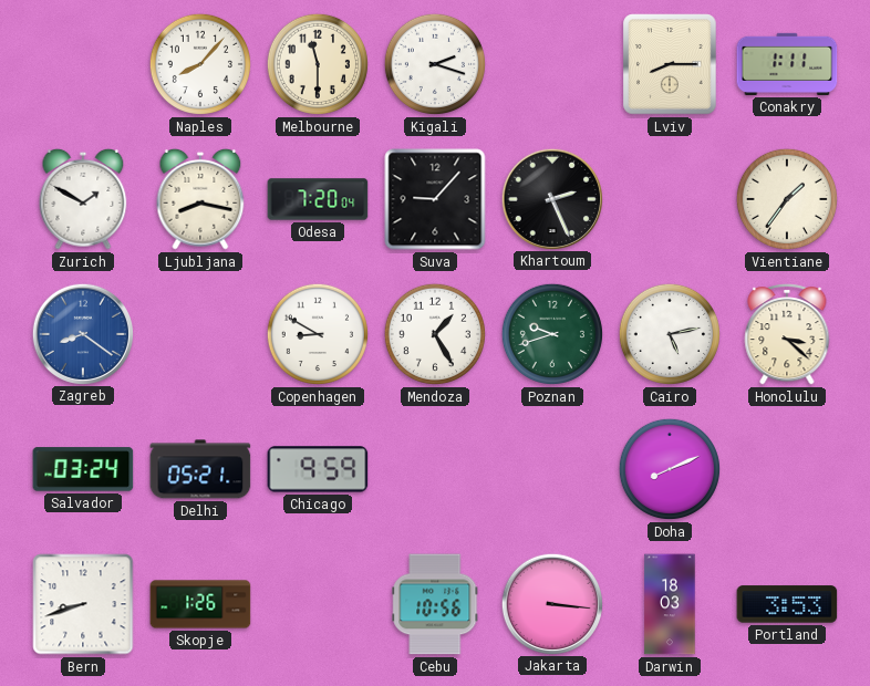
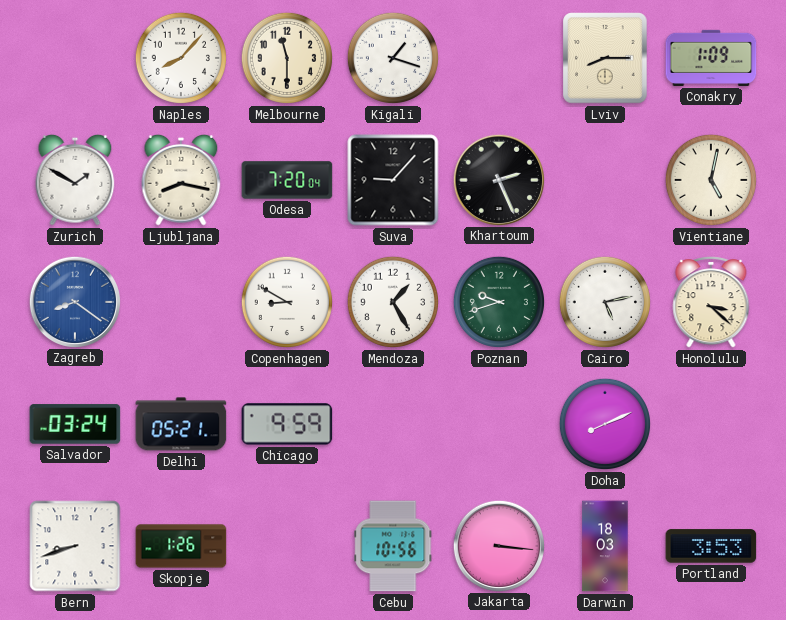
Kigali: 2:18 -> 1:18
Conakry: 1:11 -> 1:09
Vientiane: 1:36 -> 5:02
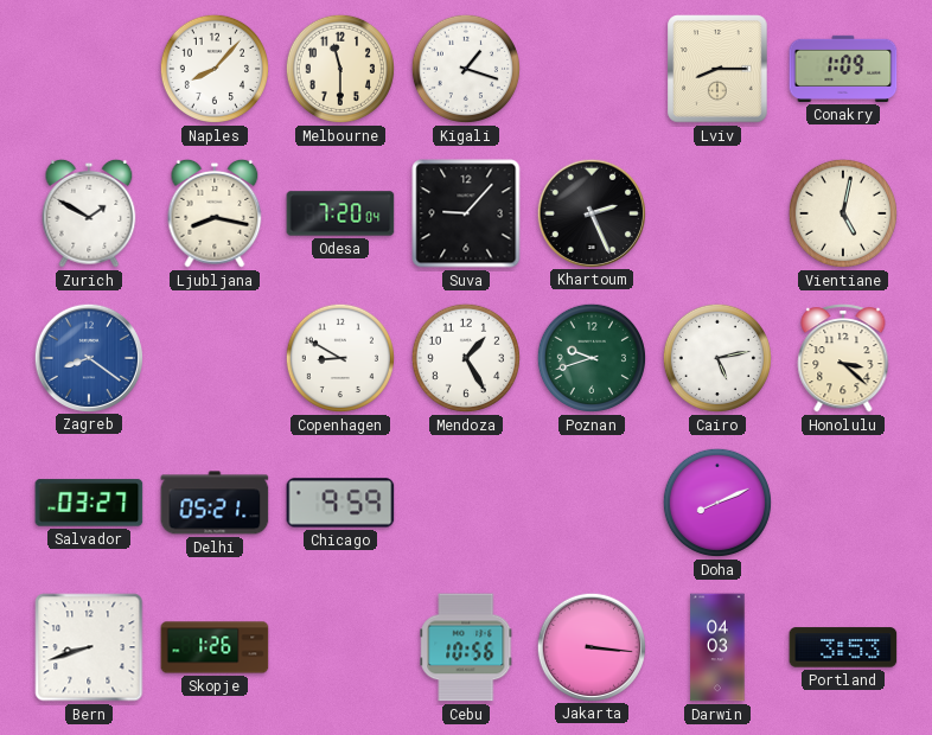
Salvador: 03:24 -> 03:27
Darwin: 18:03 -> 04:03
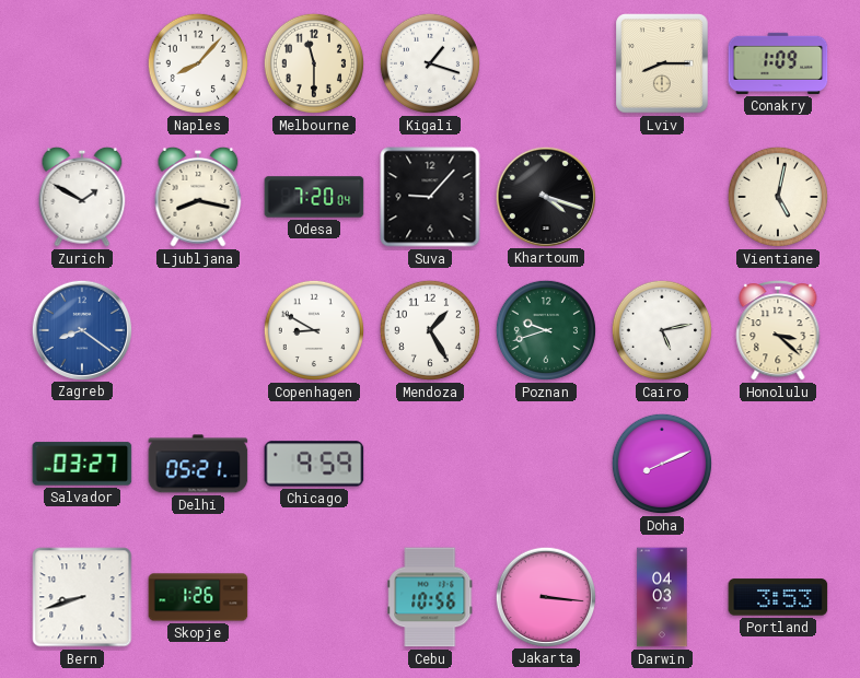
Khartoum: 2:26 -> 4:18
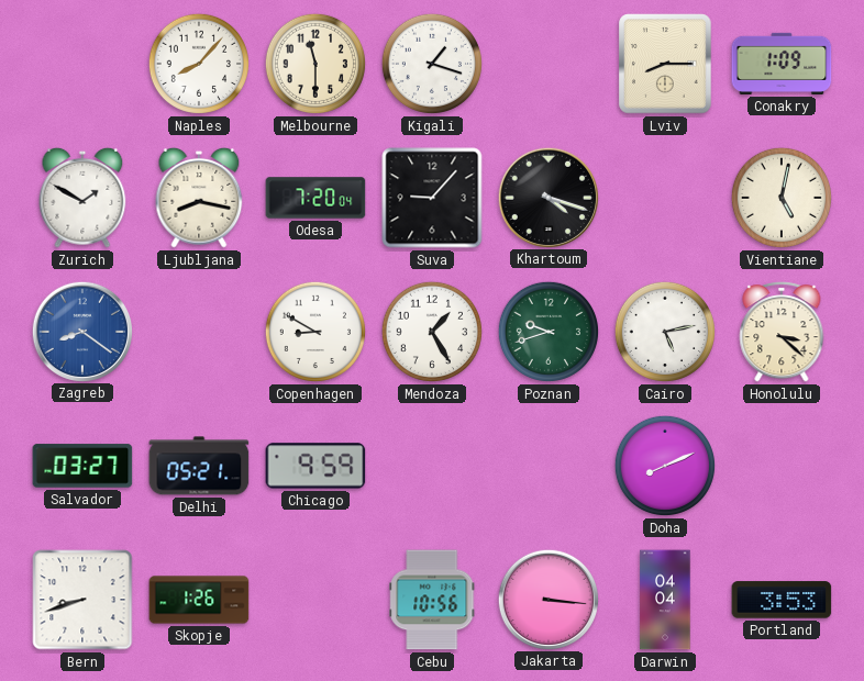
Darwin: 04:03 -> 04:04
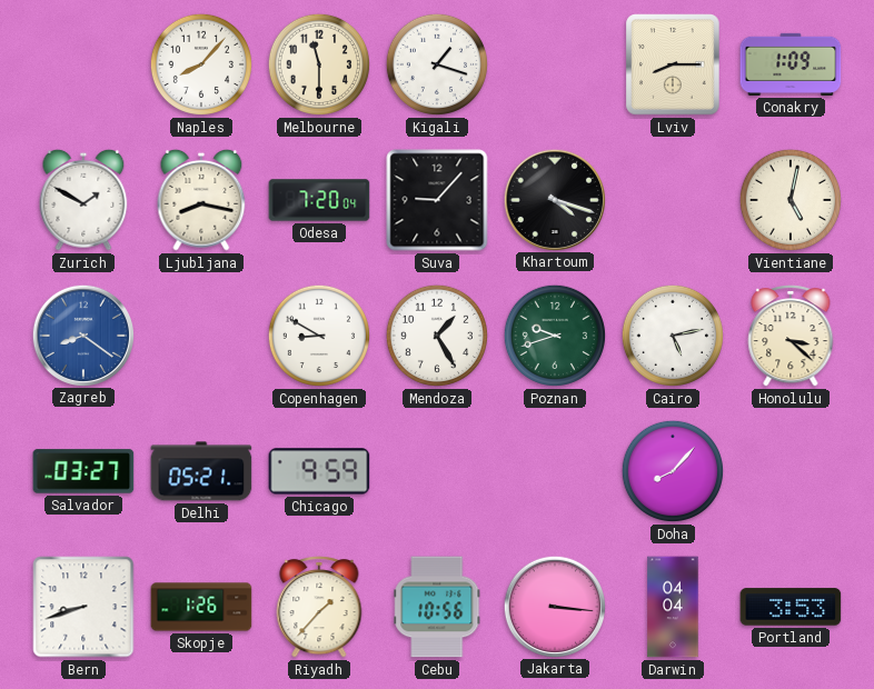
Doha: 8:11 -> 8:07
Riyadh: none -> 1:37
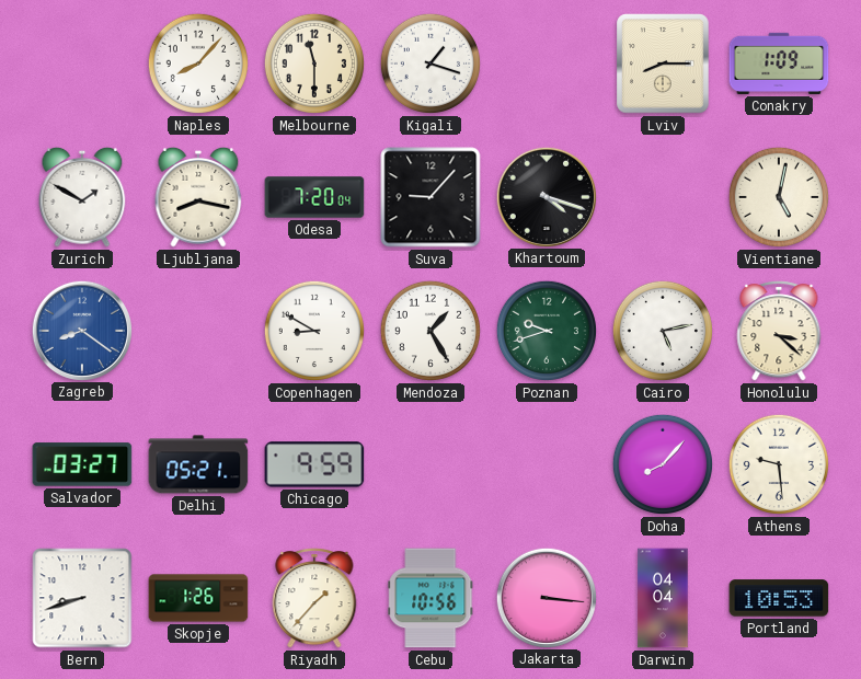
Athens: none -> 9:29
Portland: 3:53 -> 10:53
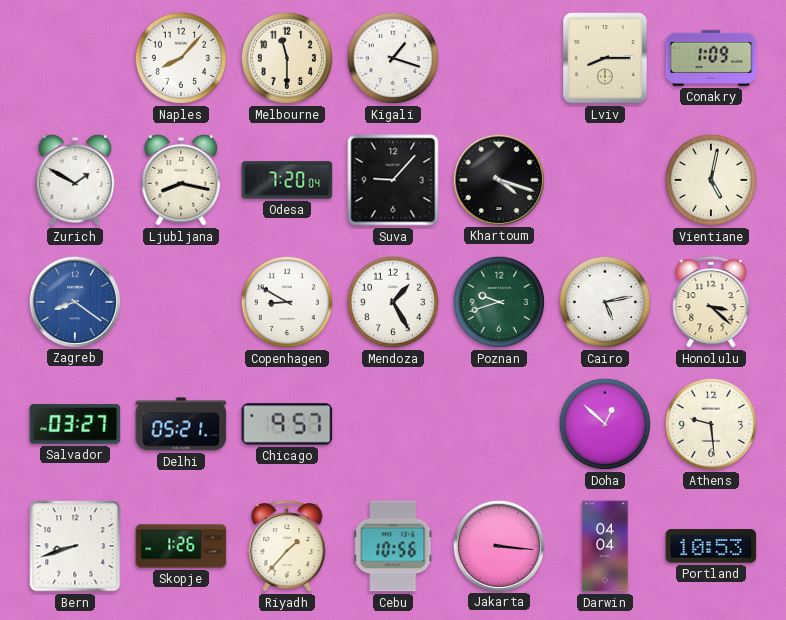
Chicago: 9:59 -> 9:57
Doha: 8:07 -> 12:52
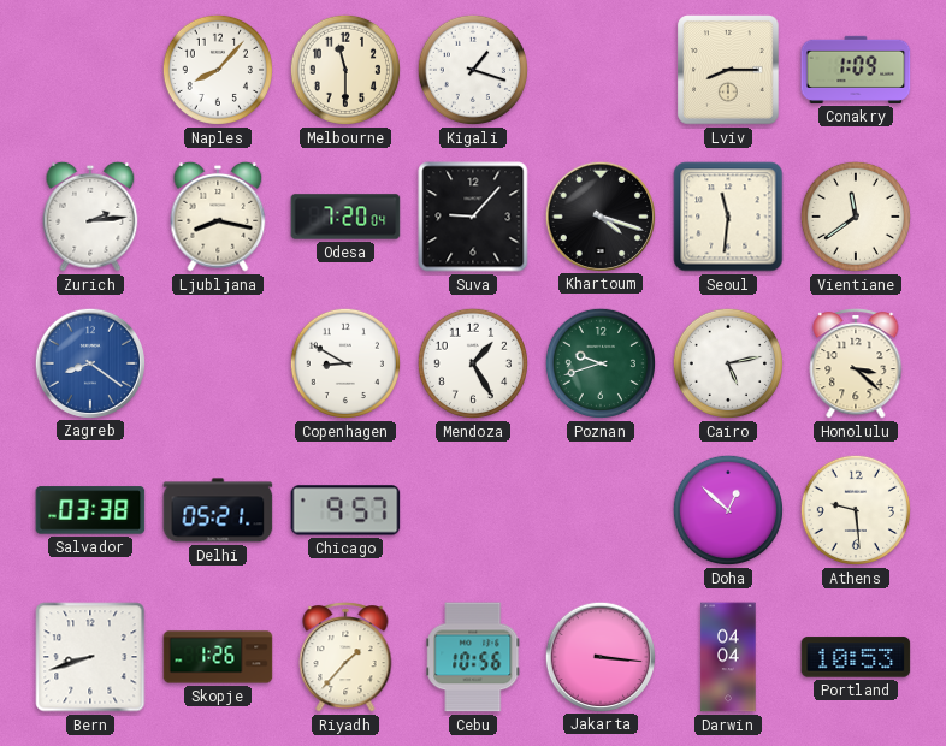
Zurich: 1:50 -> 2:14
Seoul: none -> 11:31
Vientiane: 5:02 -> 11:39
Salvador: 03:27 -> 03:38
